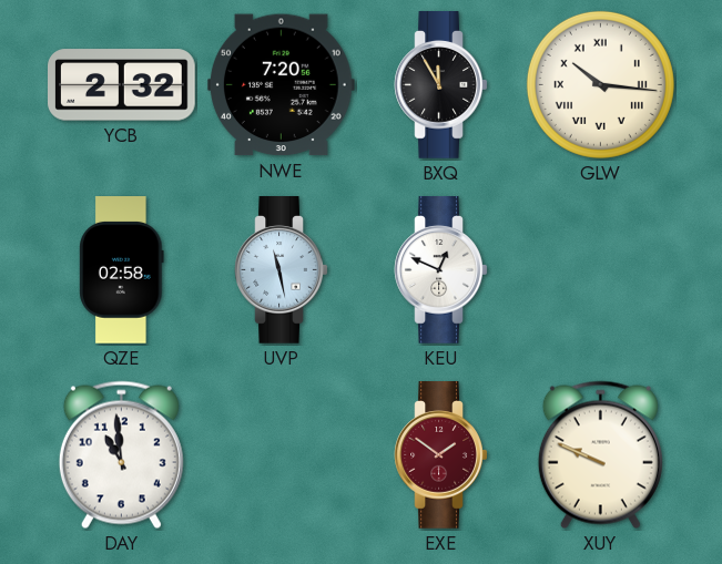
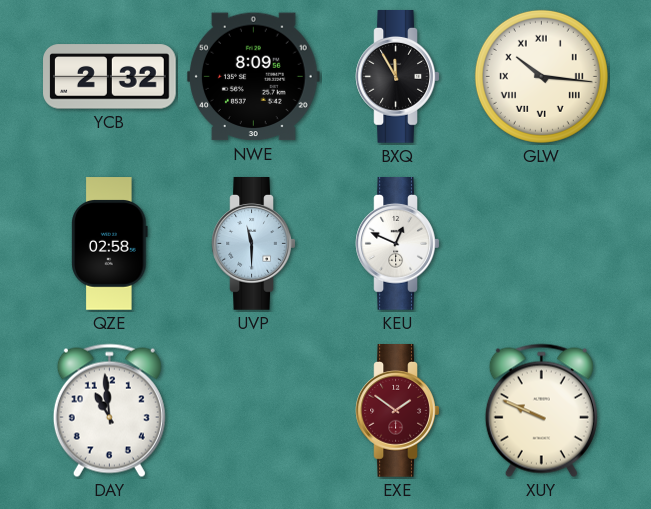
NWE: 7:20 -> 8:09
UVP: 11:28 -> 11:30
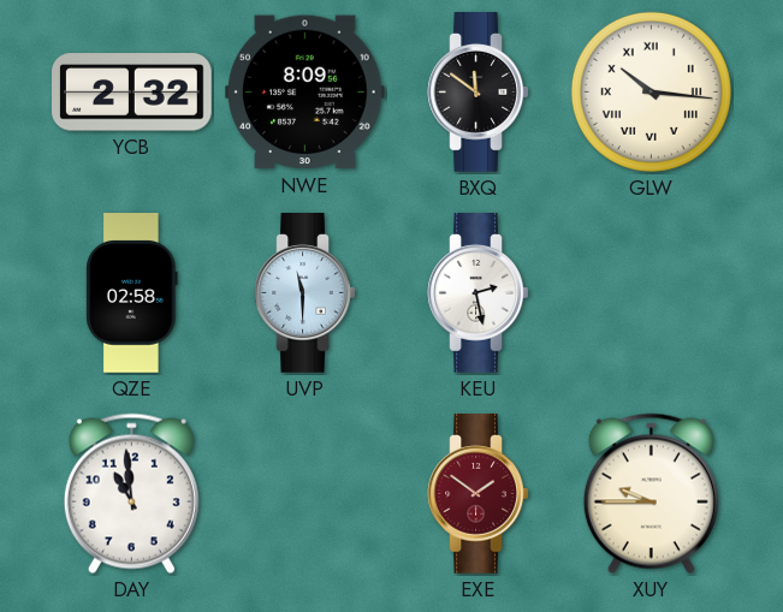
BXQ: 11:55 -> 11:51
KEU: 12:49 -> 2:28
XUY: 9:49 -> 9:45
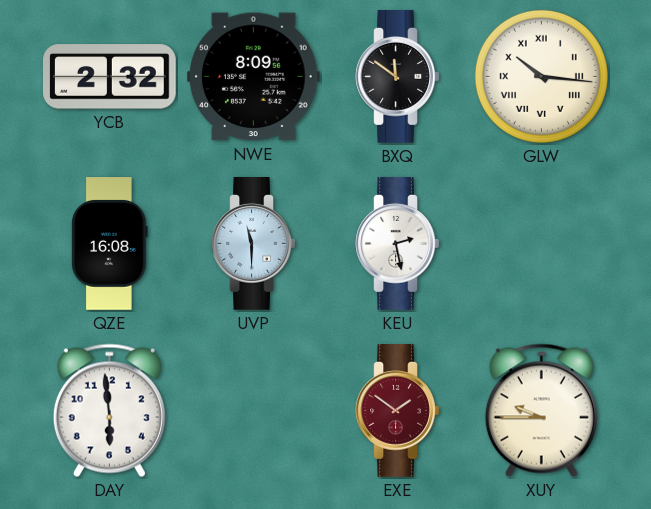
QZE: 02:58 -> 16:08
DAY: 10:59 -> 5:59
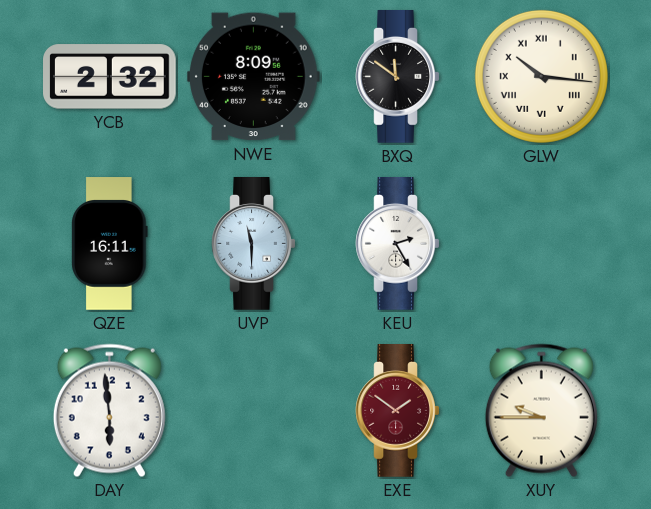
QZE: 16:08 -> 16:11
KEU: 2:28 -> 2:25
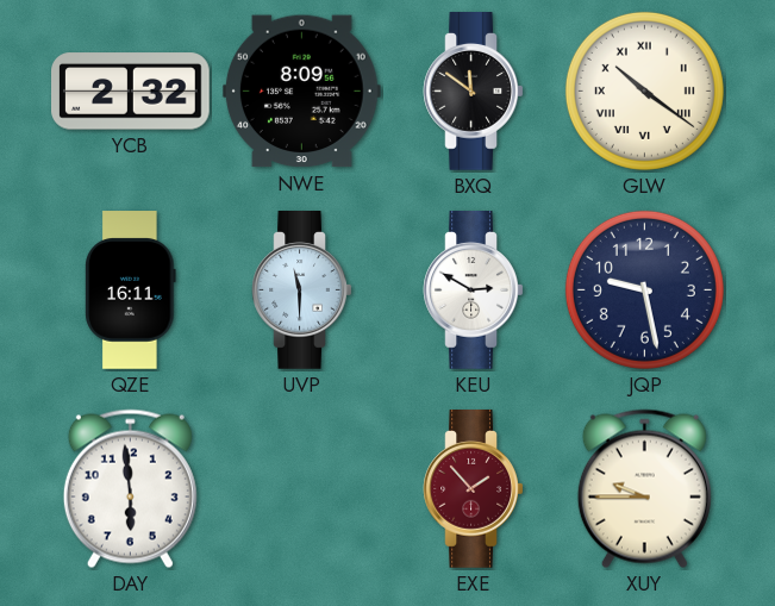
GLW: 10:16 -> 10:21
KEU: 2:25 -> 2:50
JQP: none -> 9:28
EXE: 1:51 -> 1:53
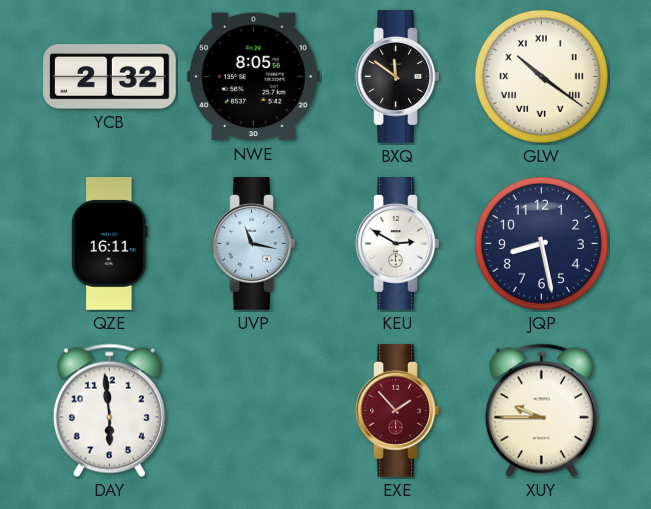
NWE: 8:09 -> 8:05
UVP: 11:30 -> 11:17
JQP: 9:28 -> 8:28
